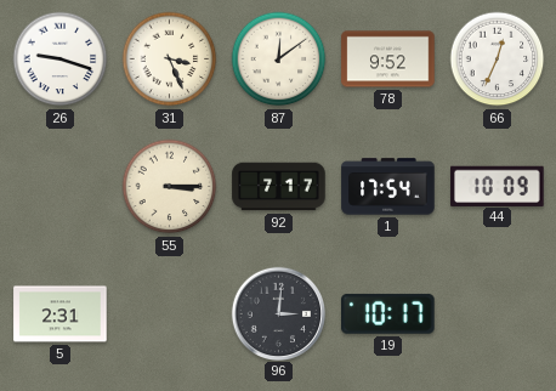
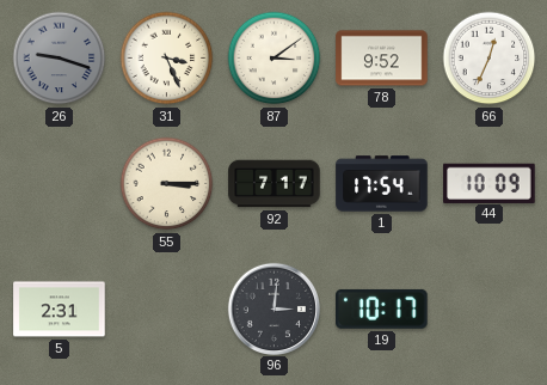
26 dial: white -> grey
87: 12:09 -> 3:09
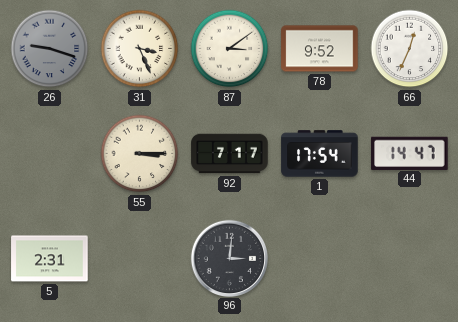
44: 10:09 -> 14:47
19: 10:17 -> none
